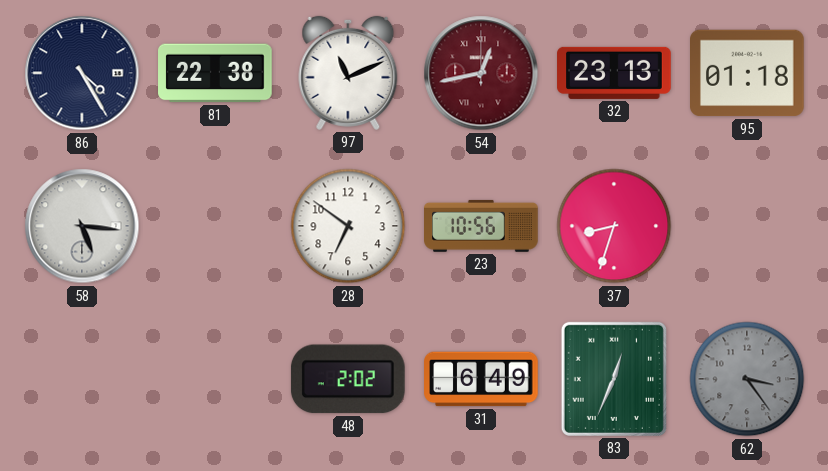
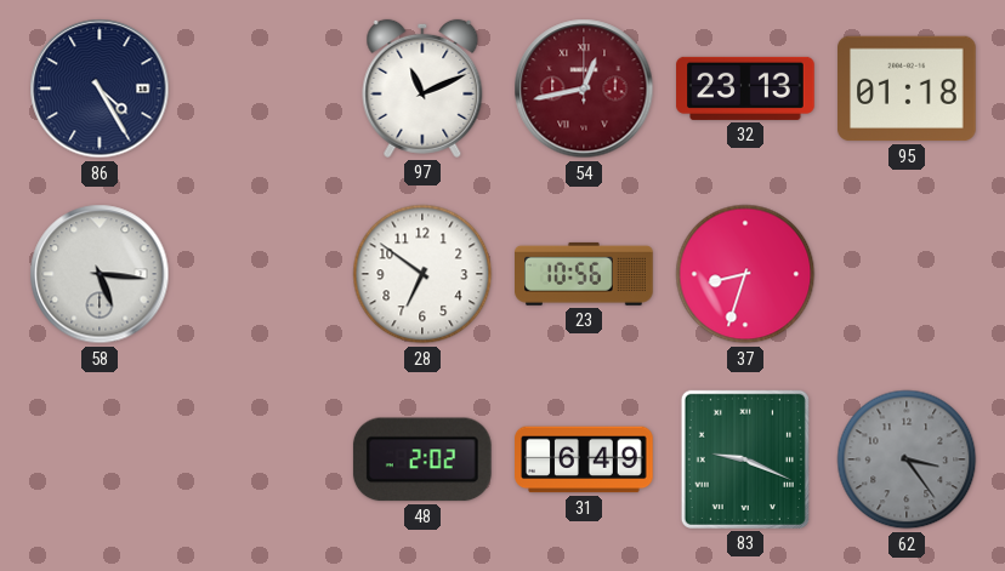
81: 22:38 -> none
83: 12:34 -> 9:19
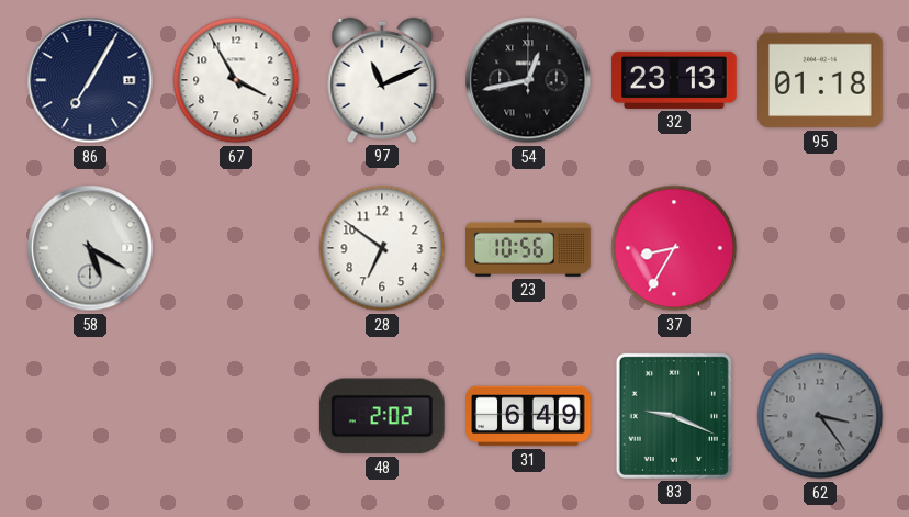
86: 4:25 -> 7:05
67: none -> 3:55
54 dial: burgundy -> black
58: 5:16 -> 5:20
37: 8:33 -> 8:35
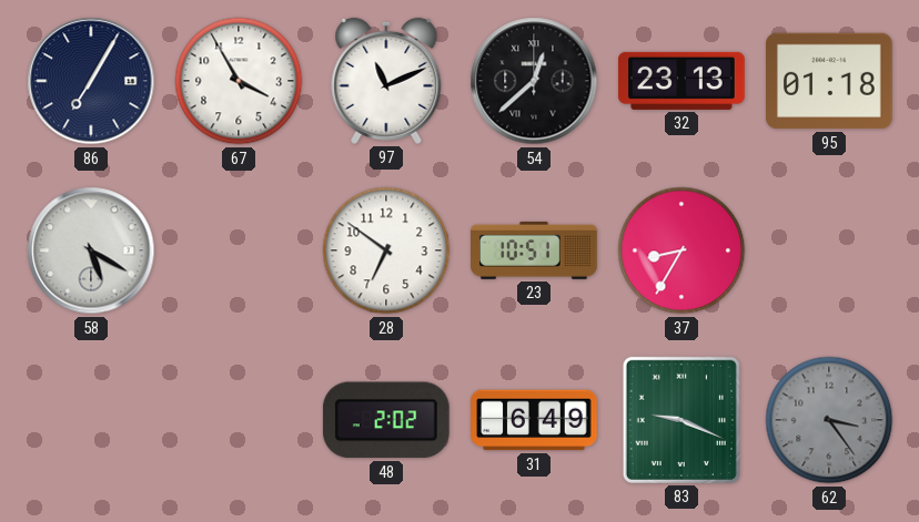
54: 12:43 -> 12:38
23: 10:56 -> 10:51
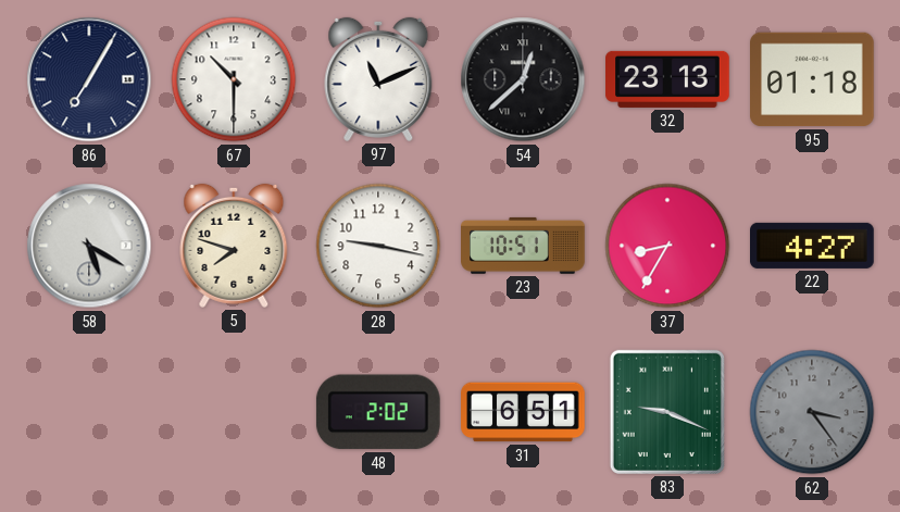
67: 3:55 -> 10:30
5: none -> 7:48
28: 6:51 -> 9:17
22: none -> 4:27
31: 6:49 -> 6:51
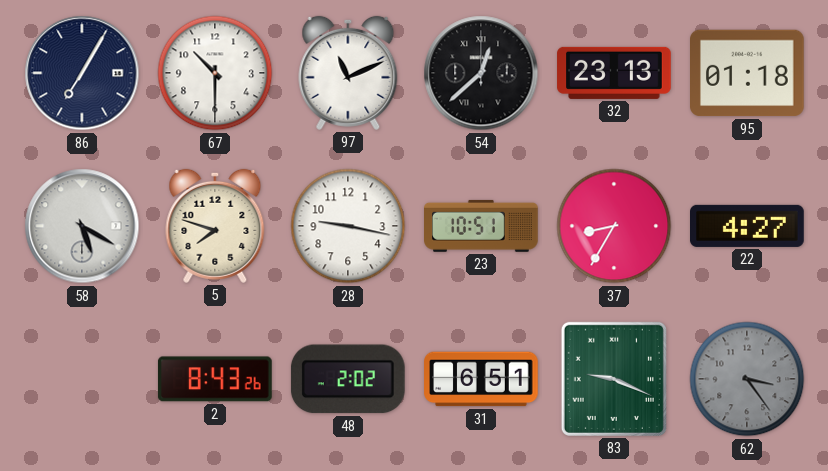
2: none -> 8:43
